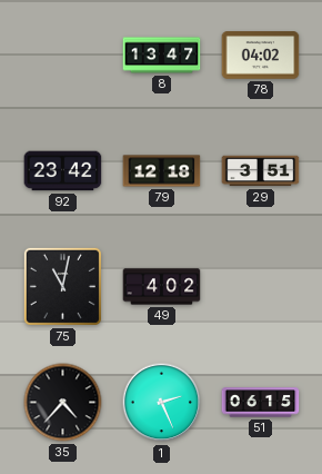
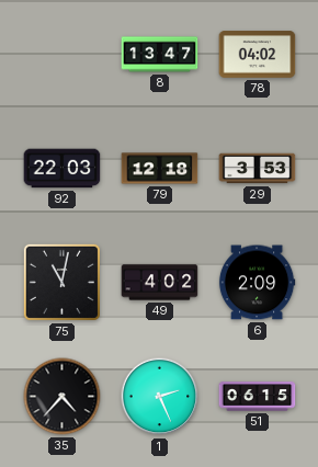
92: 23:42 -> 22:03
29: 3:51 -> 3:53
6: none -> 2:09
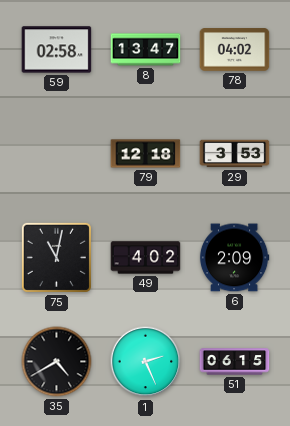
59: none -> 02:58
92: 22:03 -> none
35: 4:37 -> 4:40
